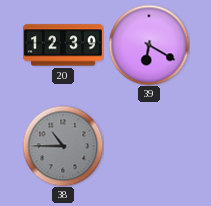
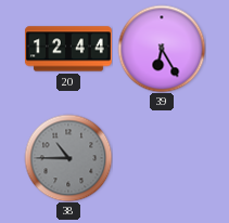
20: 12:39 -> 12:44
39: 6:20 -> 6:25
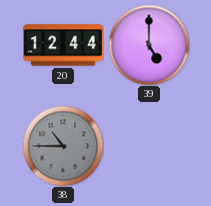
39: 6:25 -> 5:00
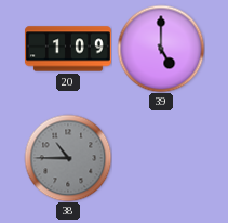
20: 12:44 -> 1:09
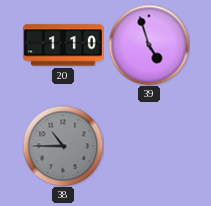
20: 1:09 -> 1:10
39: 5:00 -> 4:57
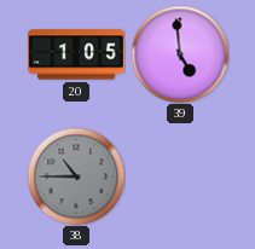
20: 1:10 -> 1:05
39: 4:57 -> 4:59
